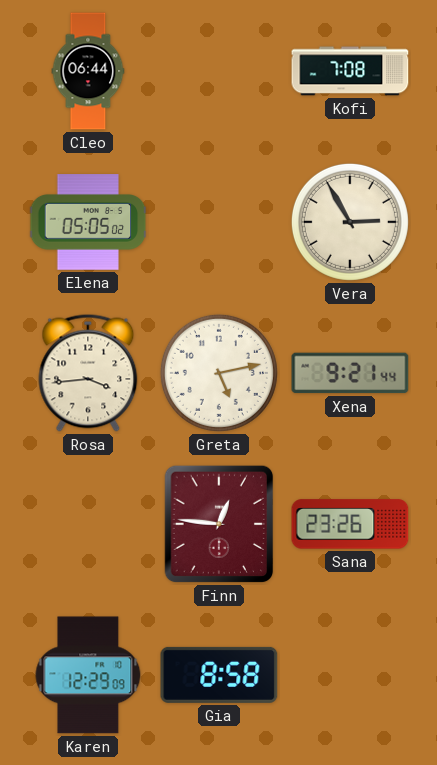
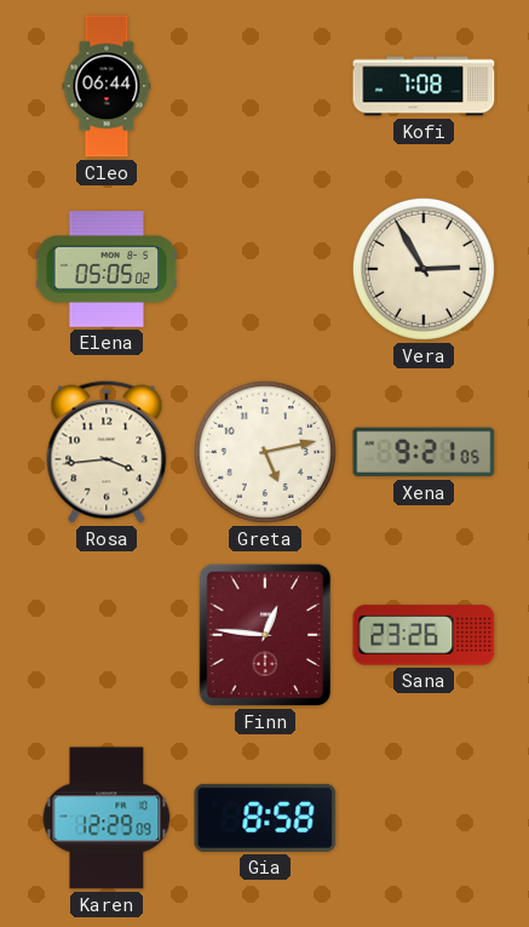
Xena: 9:21:44 -> 9:21:05
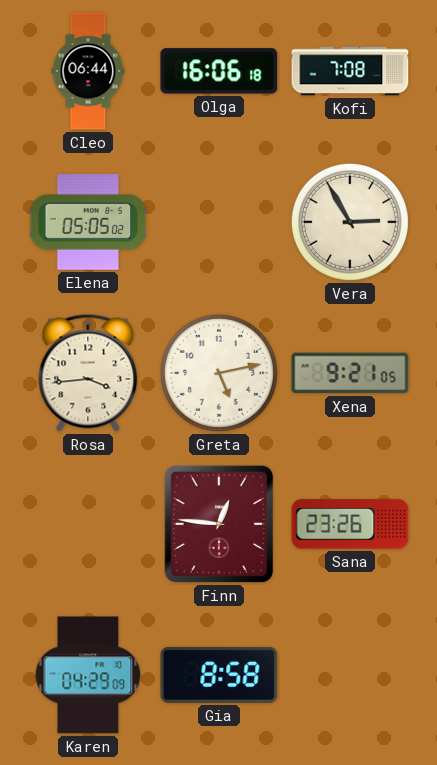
Olga: none -> 16:06
Karen: 12:29 -> 04:29
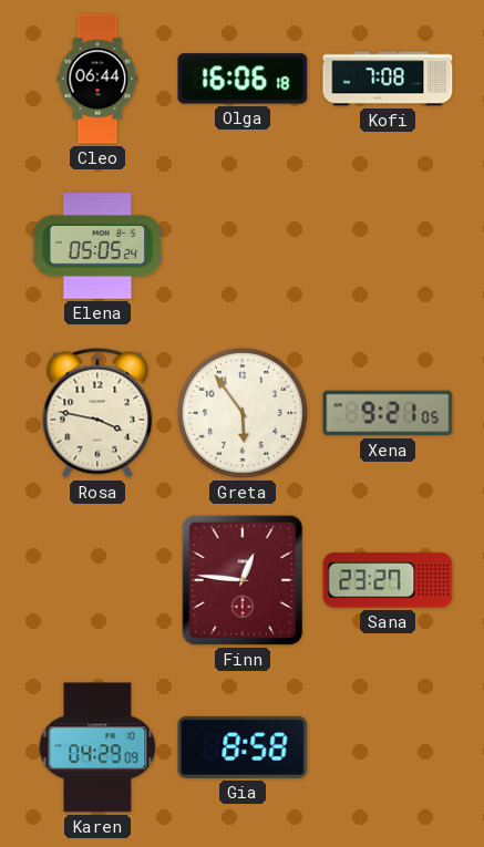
Elena: 05:05:02 -> 05:05:24
Vera: 2:55 -> none
Rosa: 3:44 -> 3:47
Greta: 5:13 -> 5:54
Sana: 23:26 -> 23:27
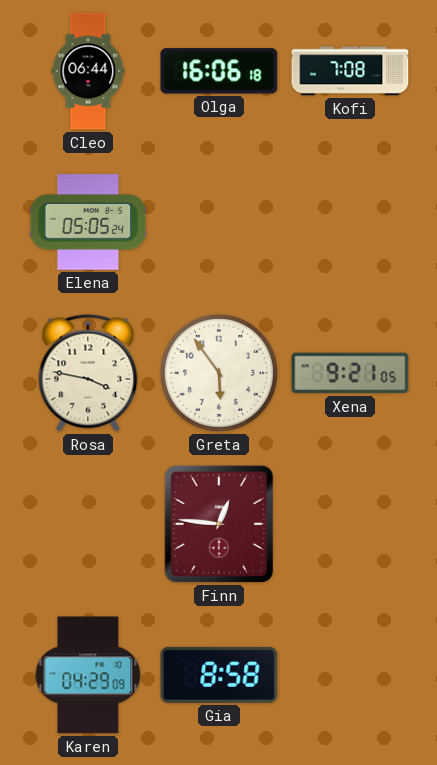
Sana: 23:27 -> none
